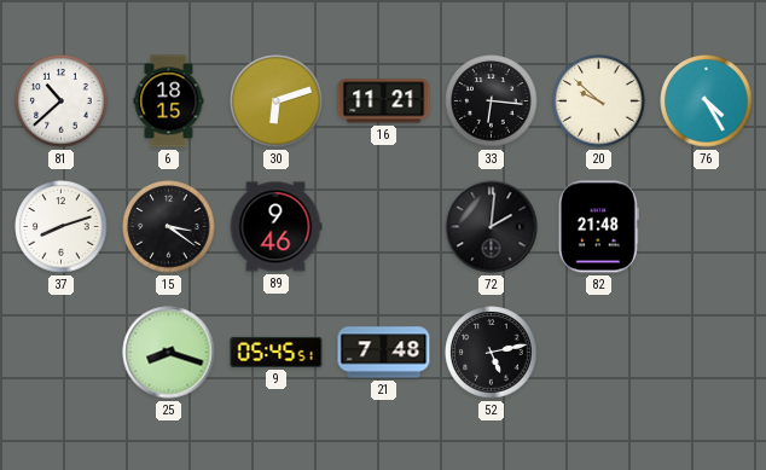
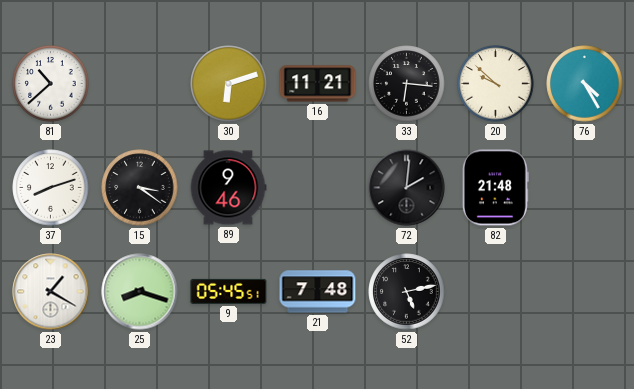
6: 18:15 -> none
23: none -> 1:20
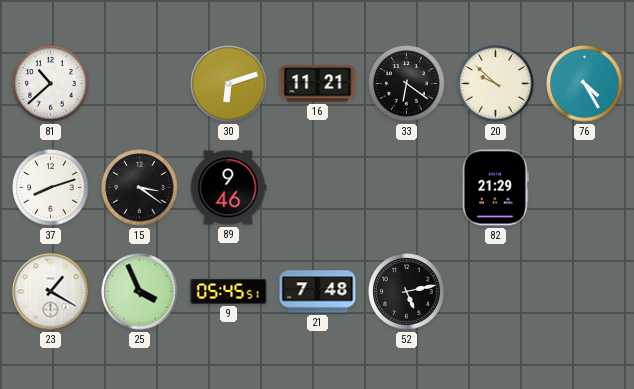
33: 6:16 -> 6:21
72: 2:01 -> none
82: 21:48 -> 21:29
25: 8:18 -> 3:56
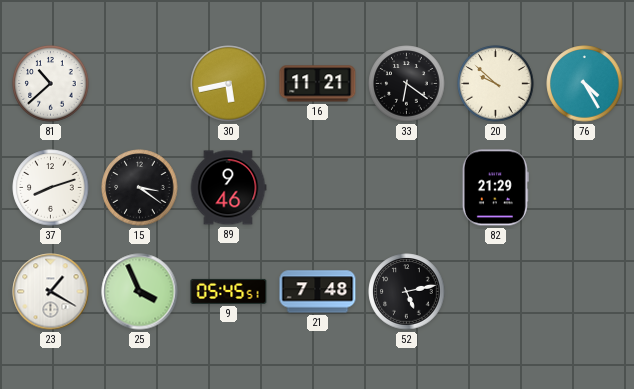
30: 6:12 -> 5:43
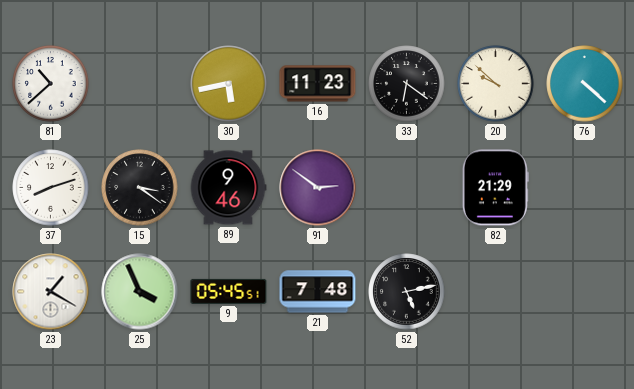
16: 11:21 -> 11:23
76: 4:25 -> 4:22
91: none -> 2:51
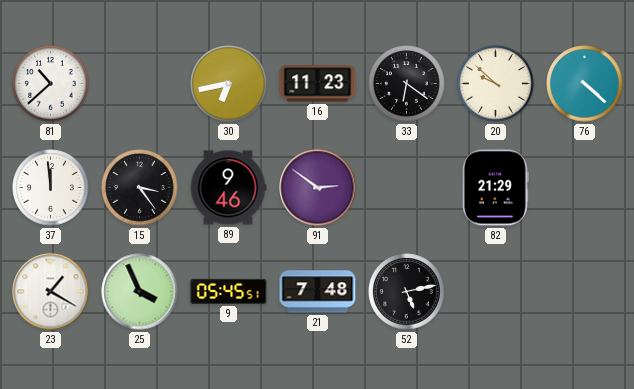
30: 5:43 -> 6:43
37: 8:12 -> 11:59
15: 3:21 -> 3:24
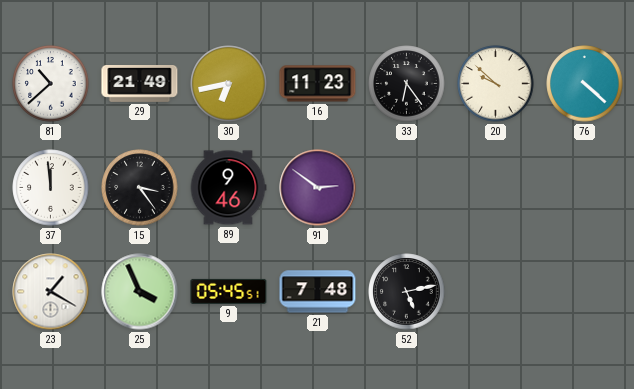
29: none -> 21:49
33: 6:21 -> 6:24
82: 21:29 -> none
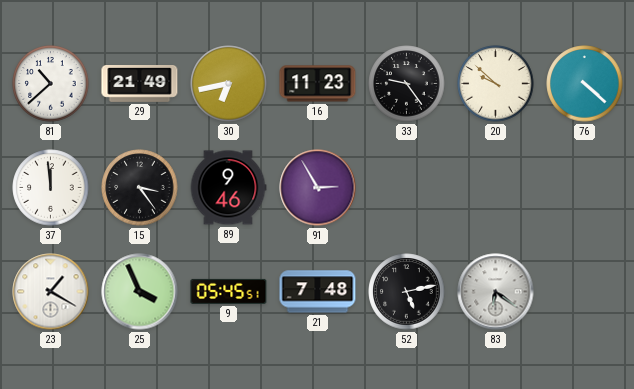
33: 6:24 -> 9:24
91: 2:51 -> 2:55
83: none -> 6:21
